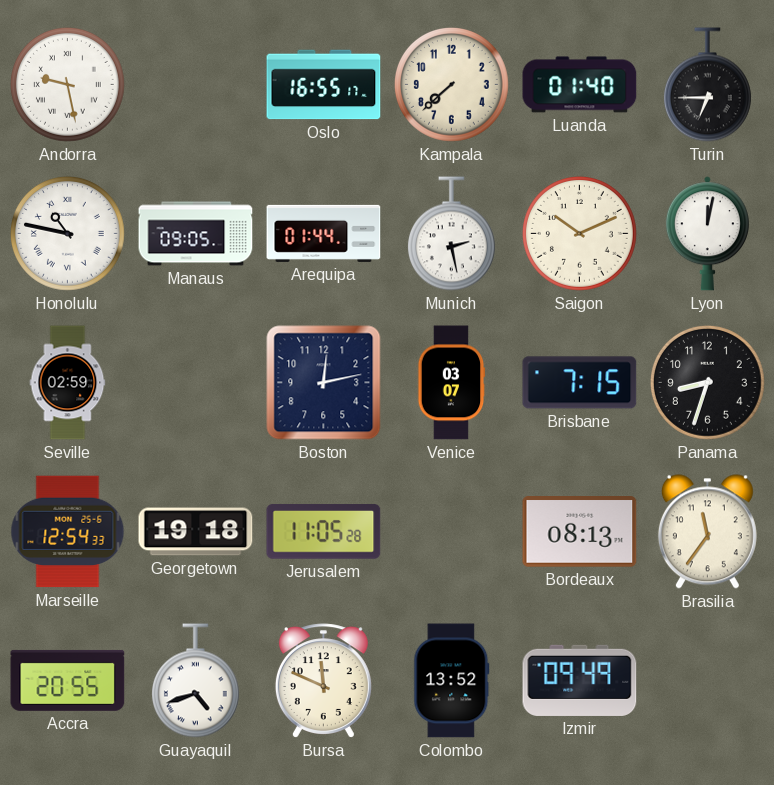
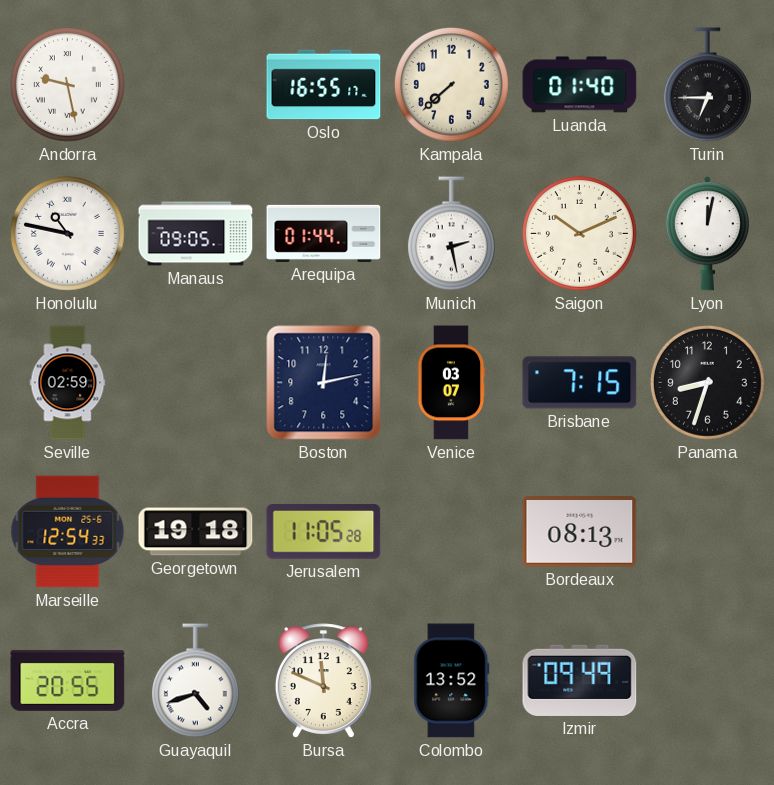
Brasilia: 11:36 -> none
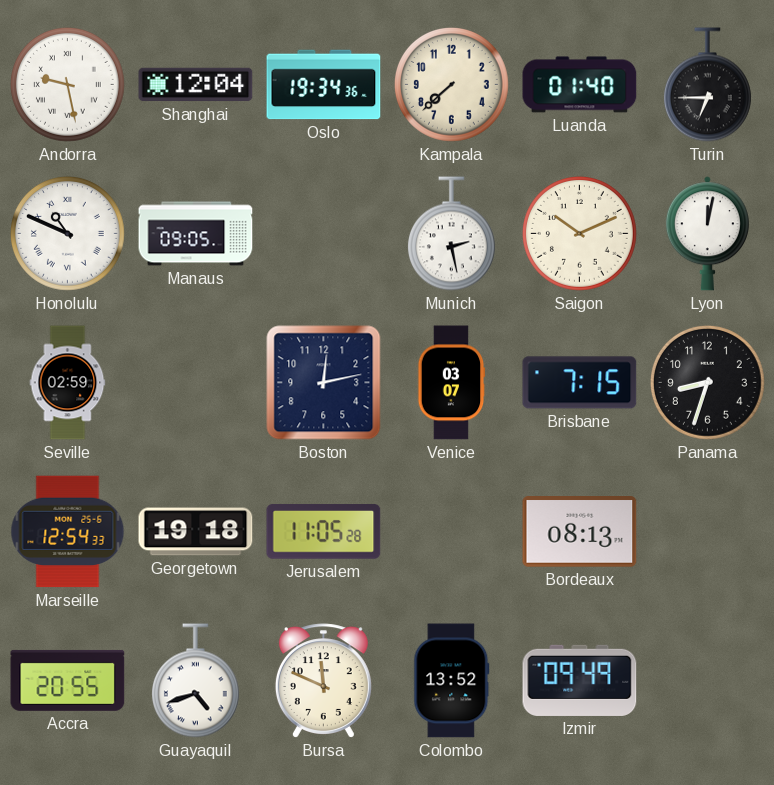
Shanghai: none -> 12:04
Oslo: 16:55 -> 19:34
Honolulu: 10:47 -> 10:49
Arequipa: 01:44 -> none
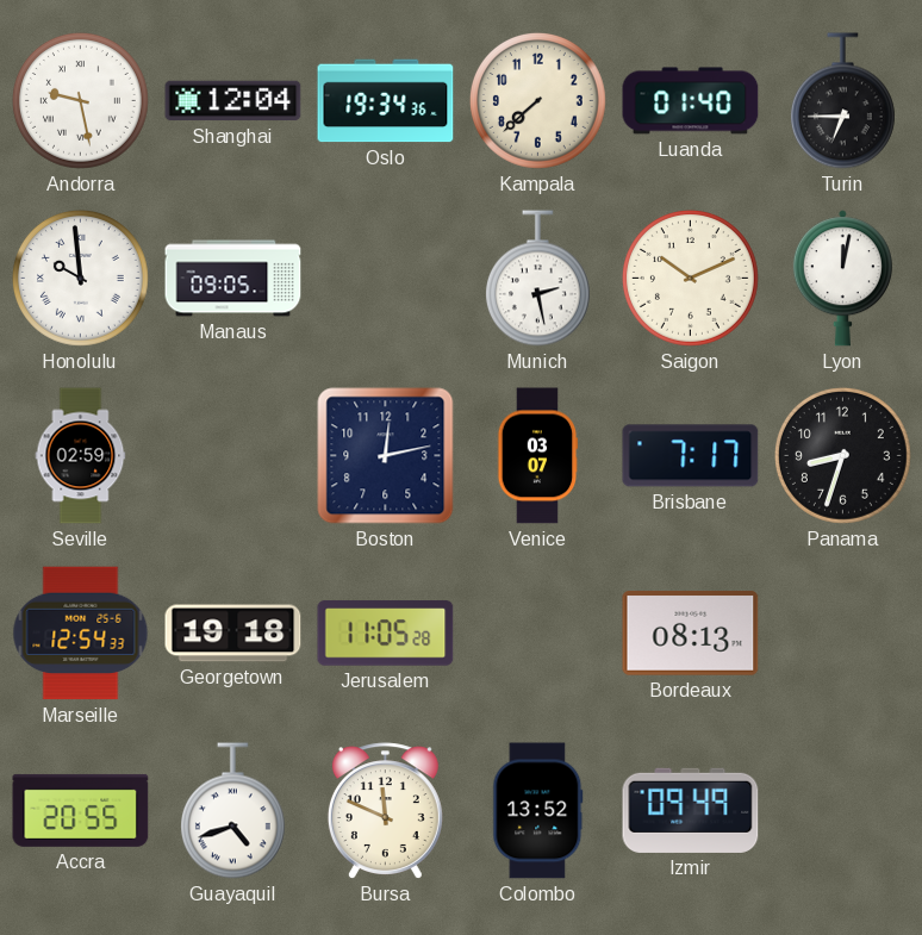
Honolulu: 10:49 -> 9:59
Brisbane: 7:15 -> 7:17
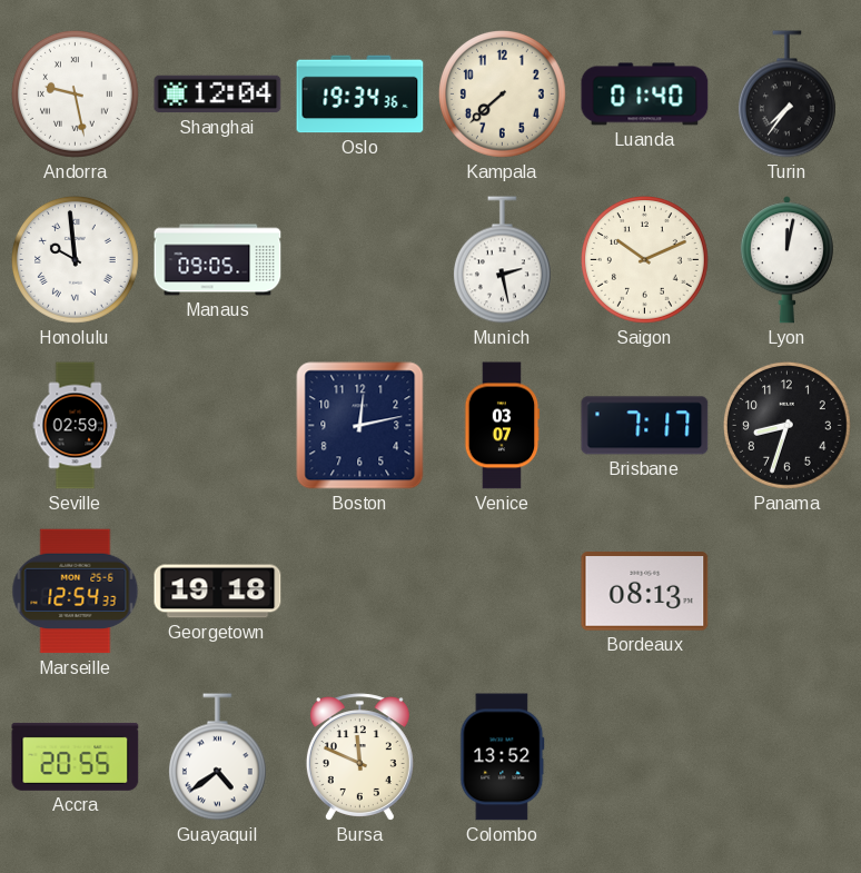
Turin: 6:45 -> 7:36
Jerusalem: 11:05 -> none
Guayaquil: 4:42 -> 4:39
Izmir: 09:49 -> none
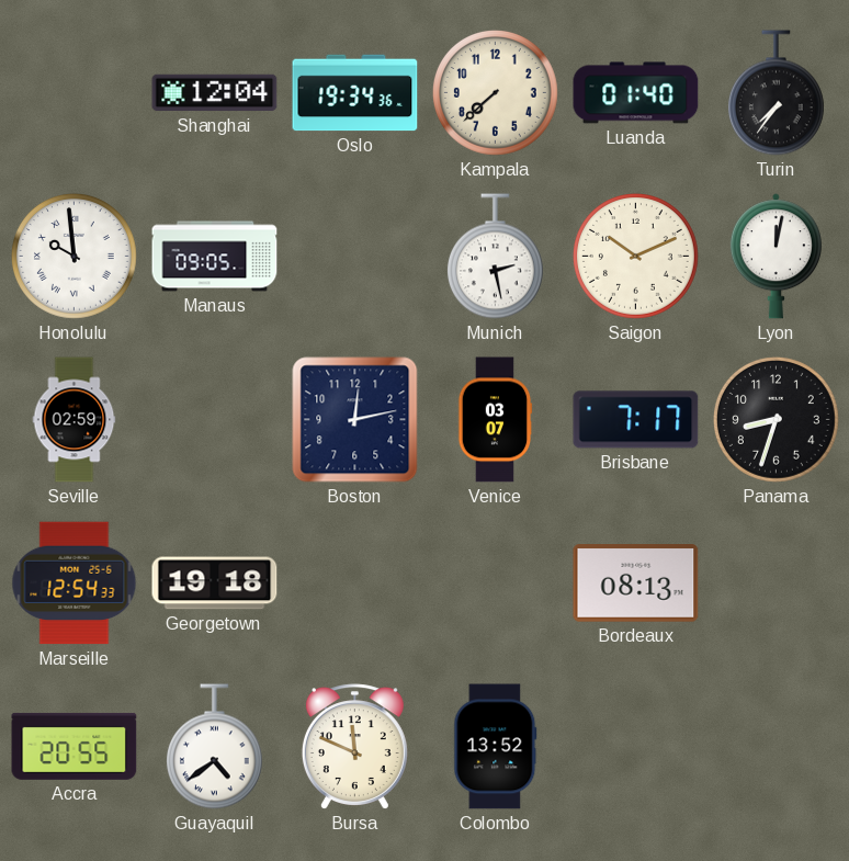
Andorra: 9:28 -> none
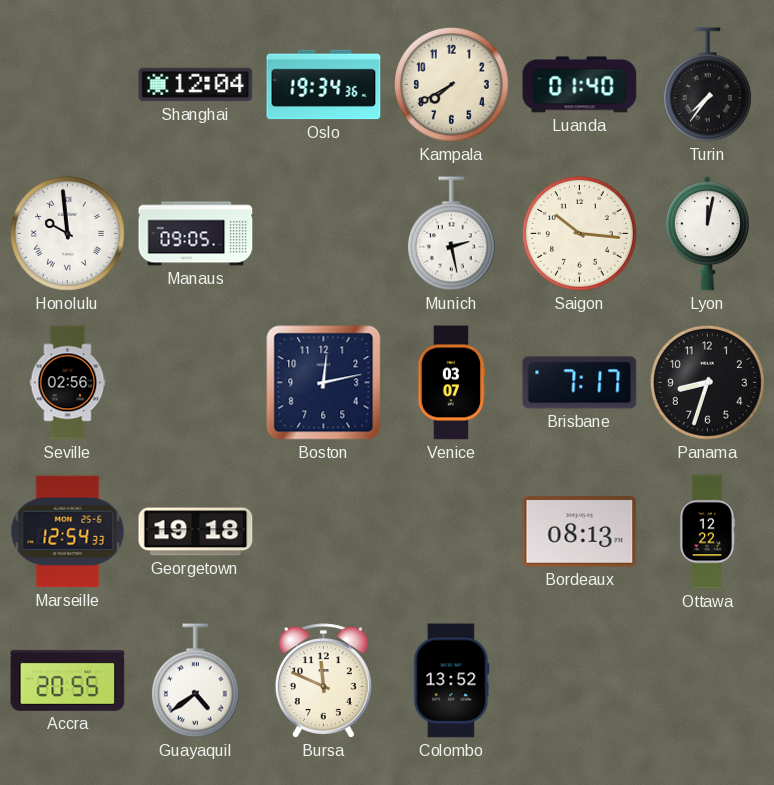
Kampala: 7:38 -> 7:40
Saigon: 10:11 -> 10:16
Seville: 02:59 -> 02:56
Ottawa: none -> 12:22
